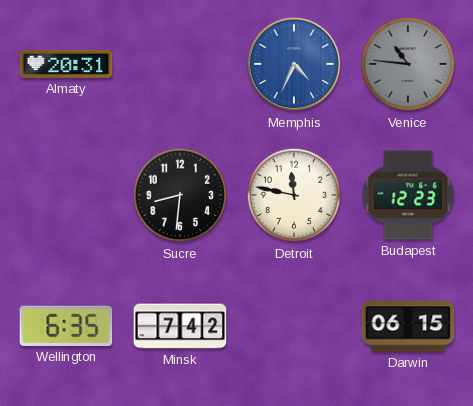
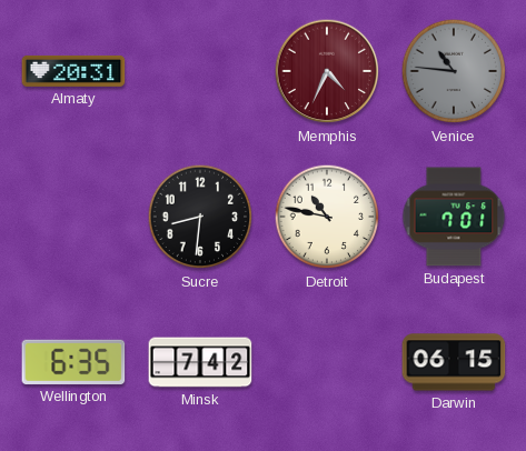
Memphis dial: blue -> burgundy
Detroit: 11:47 -> 10:47
Budapest: 12:23 -> 7:01
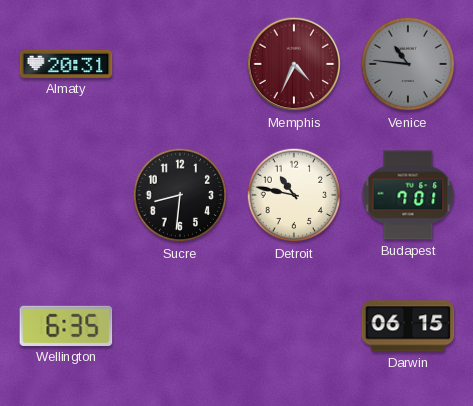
Minsk: 7:42 -> none
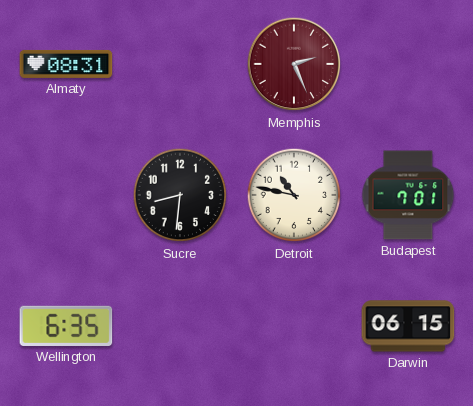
Almaty: 20:31 -> 08:31
Memphis: 4:34 -> 2:26
Venice: 10:46 -> none
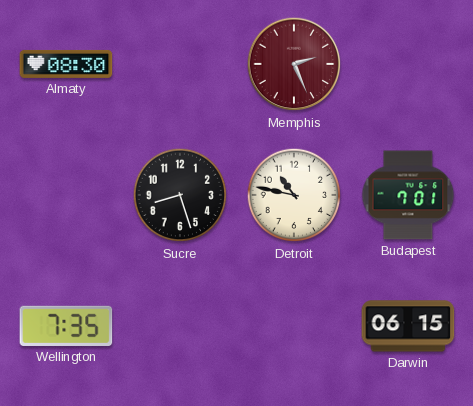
Almaty: 08:31 -> 08:30
Sucre: 8:31 -> 8:27
Wellington: 6:35 -> 7:35
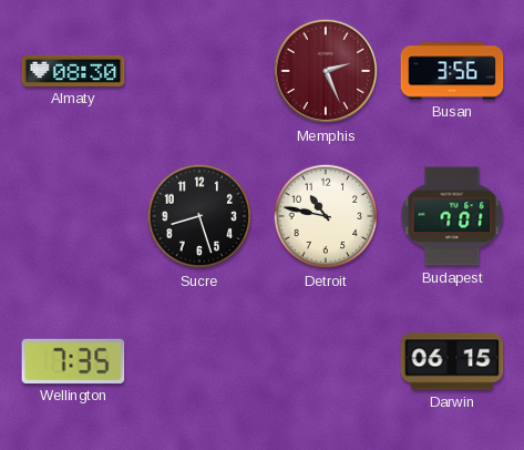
Busan: none -> 3:56
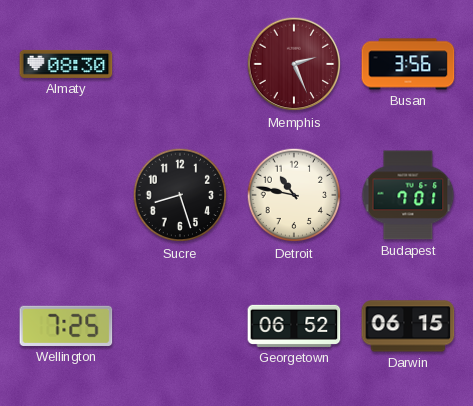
Wellington: 7:35 -> 7:25
Georgetown: none -> 06:52
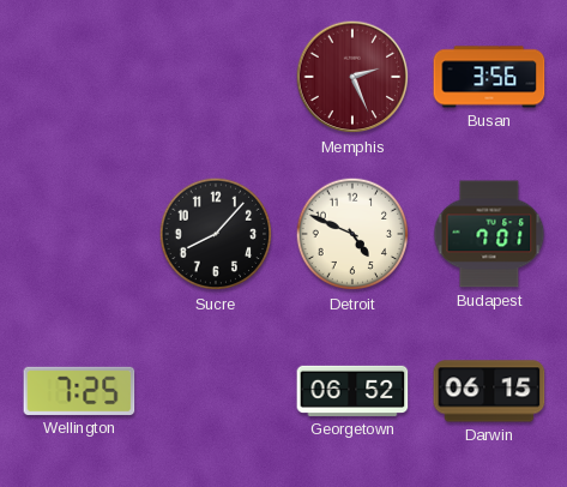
Almaty: 08:30 -> none
Sucre: 8:27 -> 8:07
Detroit: 10:47 -> 4:49
